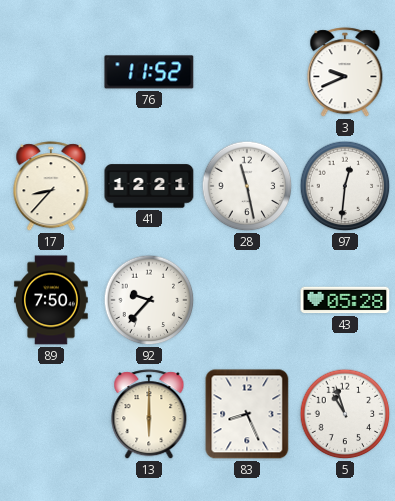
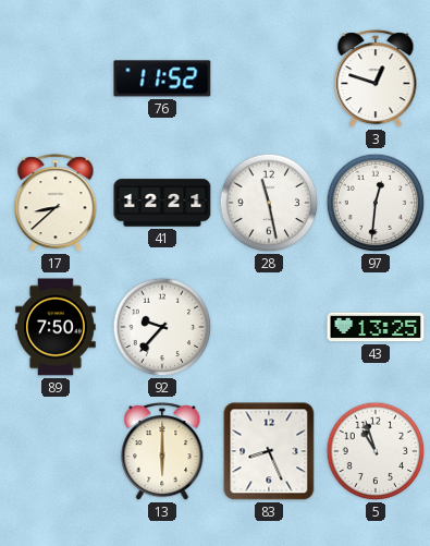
3: 9:41 -> 12:48
17: 8:37 -> 8:38
43: 05:28 -> 13:25
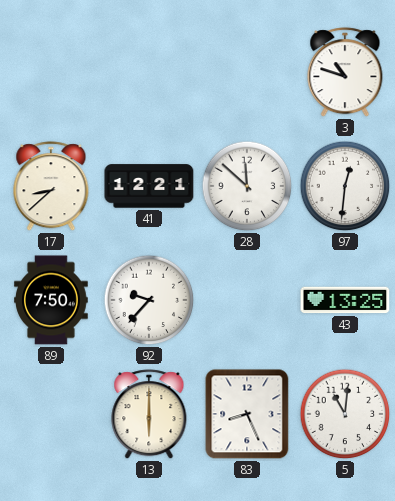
76: 11:52 -> none
3: 12:48 -> 10:48
28: 11:28 -> 11:52
5: 10:57 -> 11:01
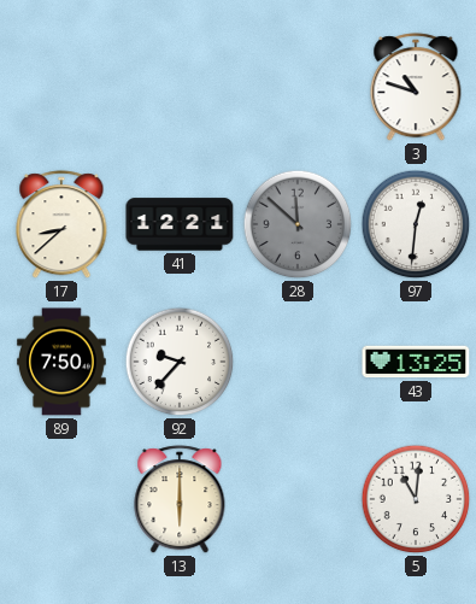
28 dial: white -> grey
83: 8:26 -> none
